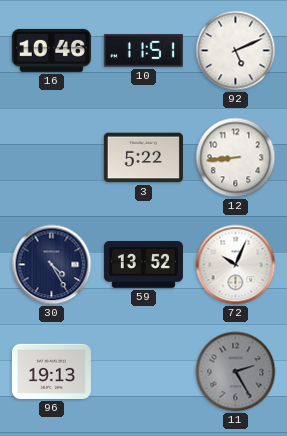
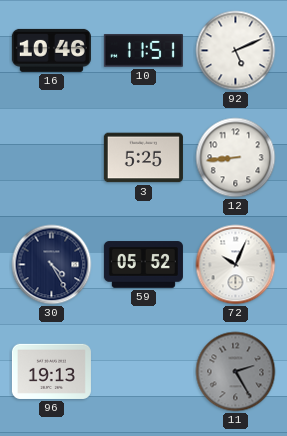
3: 5:22 -> 5:25
59: 13:52 -> 05:52
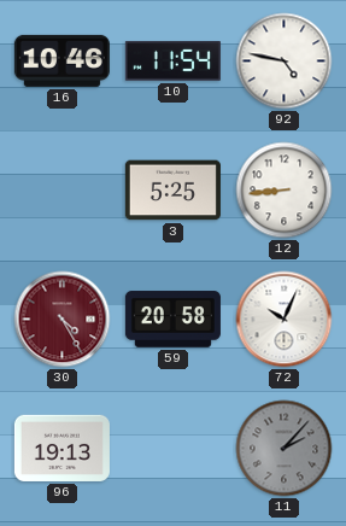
10: 11:51 -> 11:54
92: 5:11 -> 4:47
30 dial: navy -> burgundy
59: 05:52 -> 20:58
11: 2:25 -> 2:07
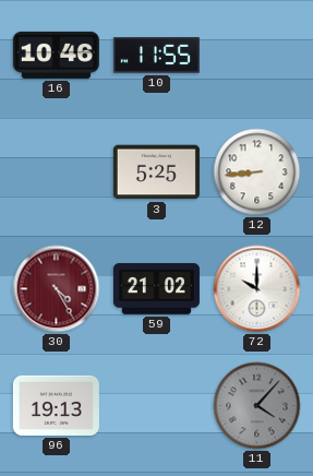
10: 11:54 -> 11:55
92: 4:47 -> none
59: 20:58 -> 21:02
72: 10:04 -> 10:00
11: 2:07 -> 4:07
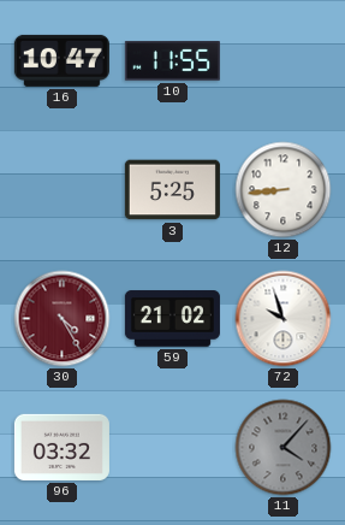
16: 10:46 -> 10:47
72: 10:00 -> 9:57
96: 19:13 -> 03:32
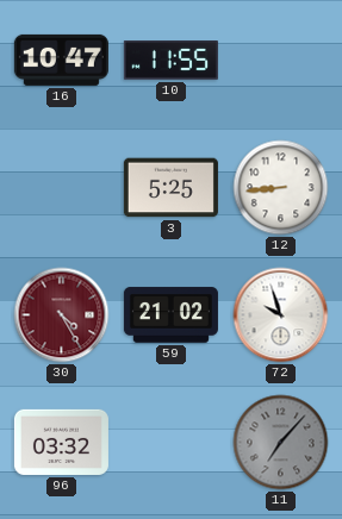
11: 4:07 -> 7:07
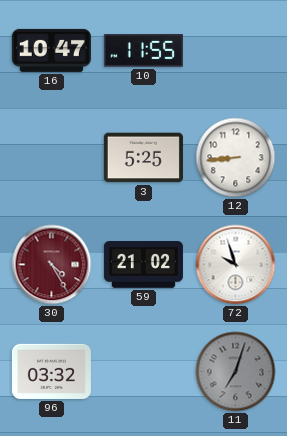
11: 7:07 -> 7:03
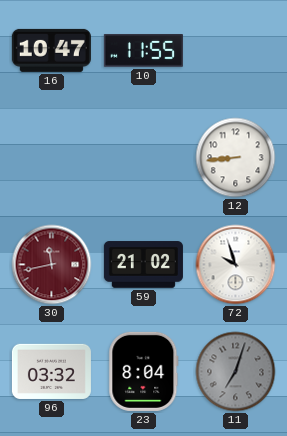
3: 5:25 -> none
30: 4:25 -> 11:43
23: none -> 8:04
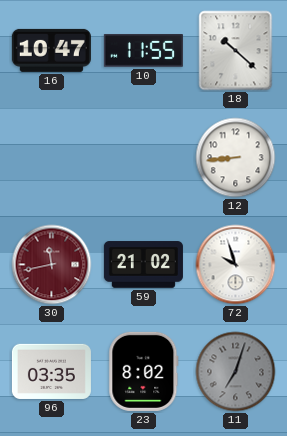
18: none -> 10:22
96: 03:32 -> 03:35
23: 8:04 -> 8:02
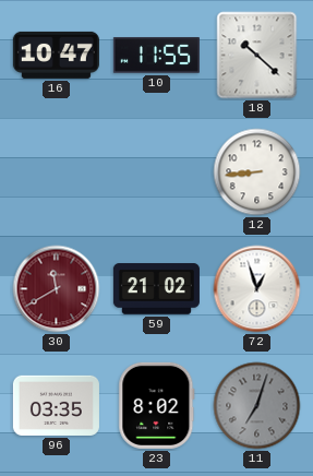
30: 11:43 -> 11:40
72: 9:57 -> 12:57
